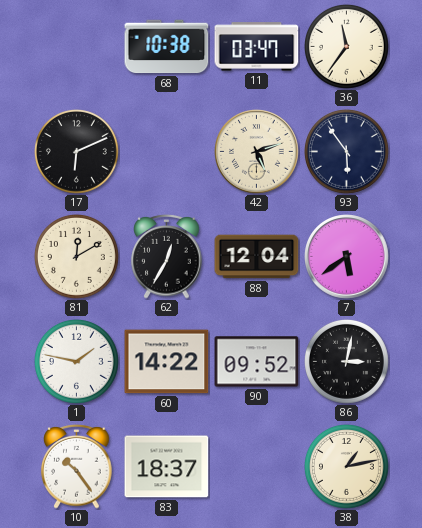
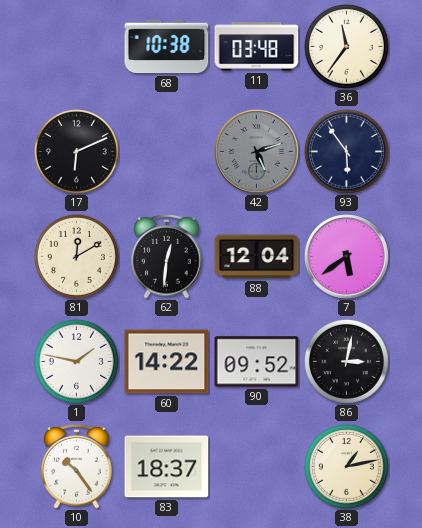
11: 03:47 -> 03:48
42 dial: cream -> grey
62: 12:35 -> 12:31
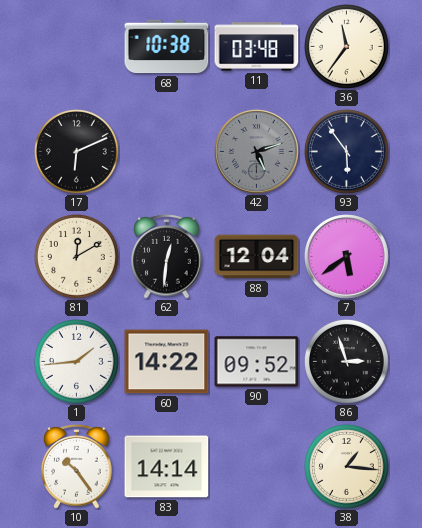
1: 1:47 -> 1:44
86: 3:02 -> 2:57
83: 18:37 -> 14:14
38: 1:13 -> 1:16
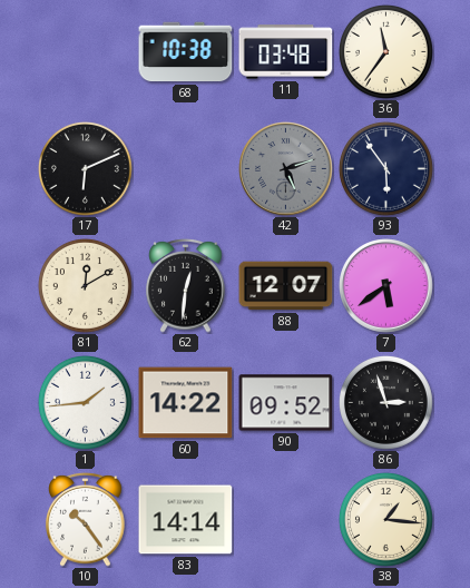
88: 12:04 -> 12:07
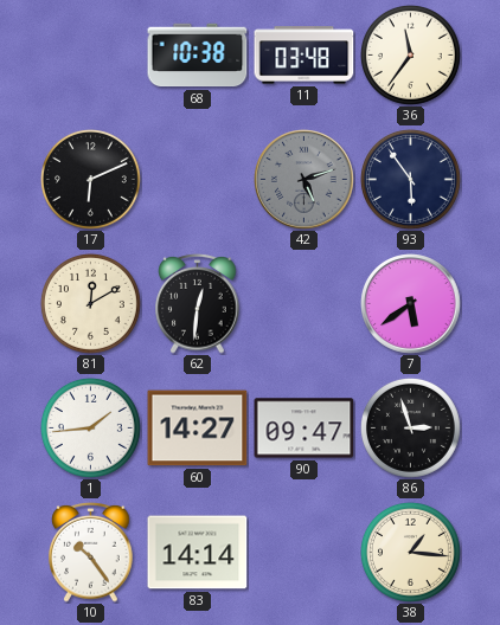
88: 12:07 -> none
60: 14:22 -> 14:27
90: 09:52 -> 09:47
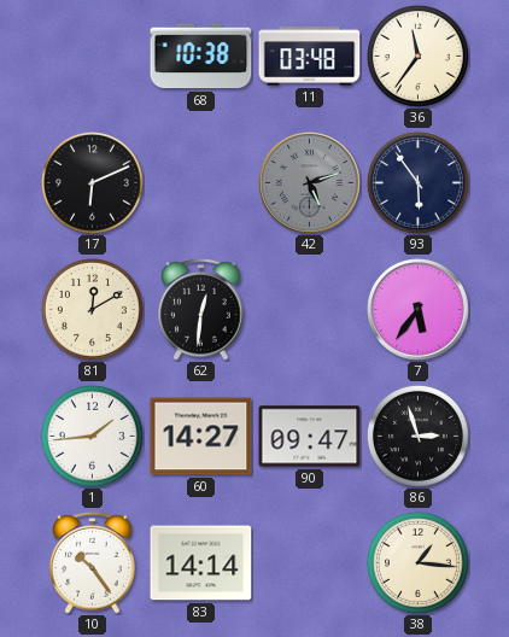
7: 5:39 -> 5:36
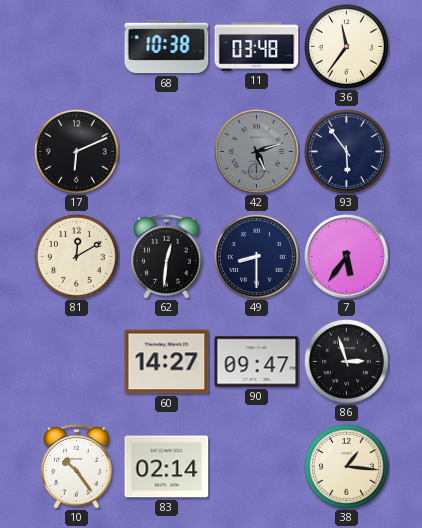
49: none -> 8:30
1: 1:44 -> none
83: 14:14 -> 02:14
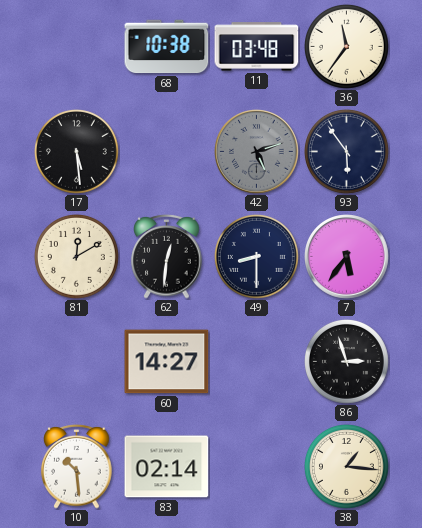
17: 6:11 -> 5:29
90: 09:47 -> none
10: 10:24 -> 10:29
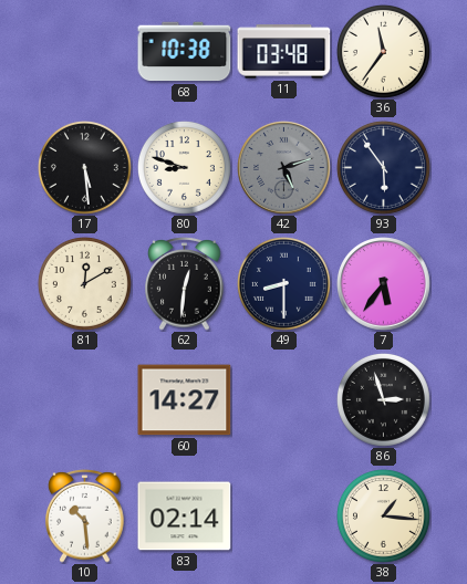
80: none -> 8:48
